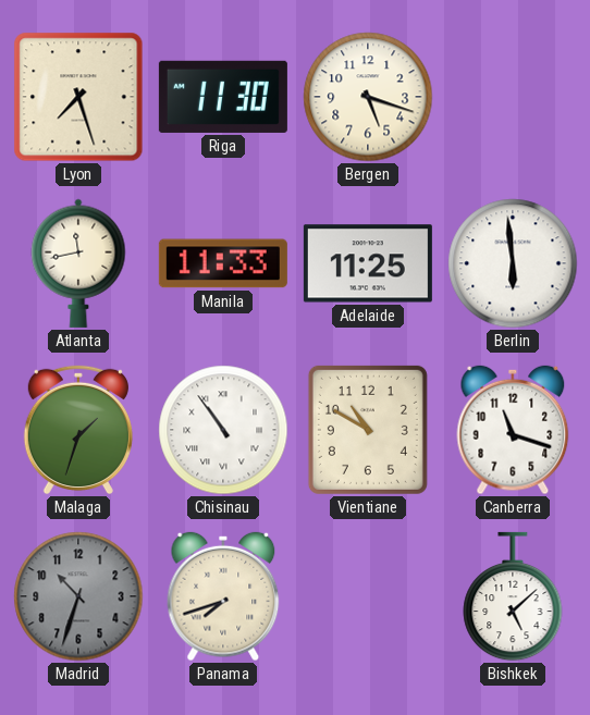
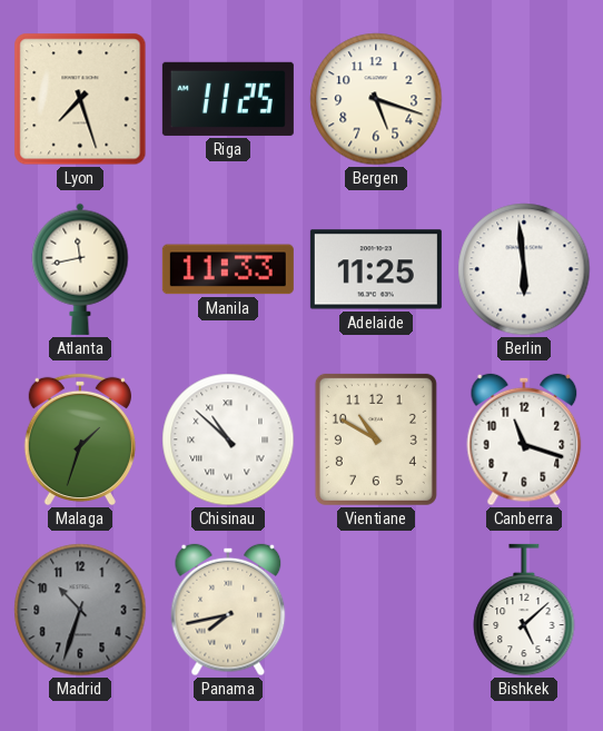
Riga: 11:30 -> 11:25
Chisinau: 10:54 -> 10:52
Panama: 7:42 -> 7:43
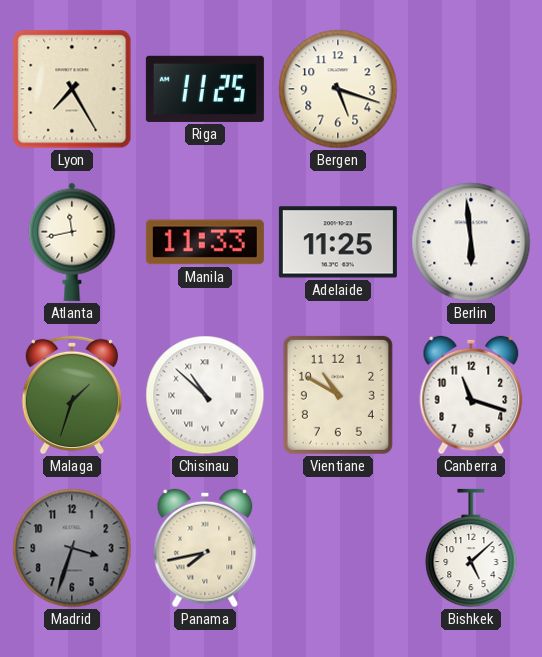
Lyon: 7:27 -> 7:25
Madrid: 10:33 -> 3:33
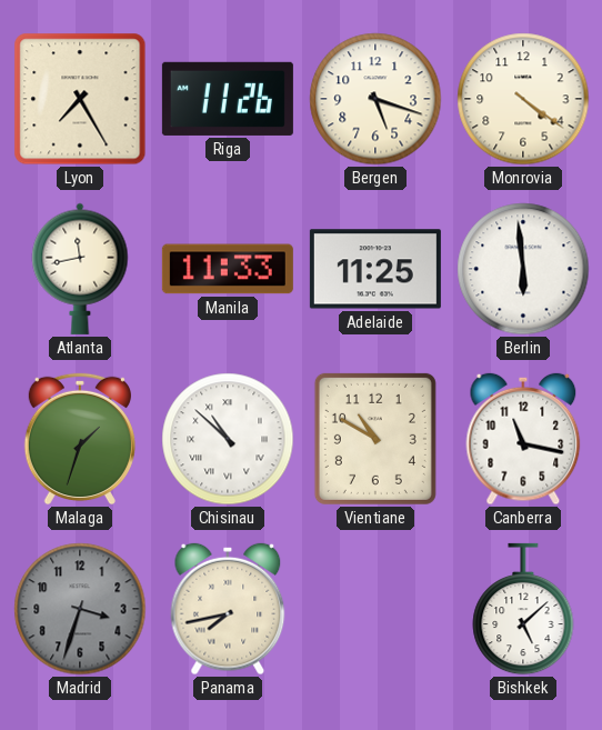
Riga: 11:25 -> 11:26
Monrovia: none -> 4:21
Canberra: 11:18 -> 11:17
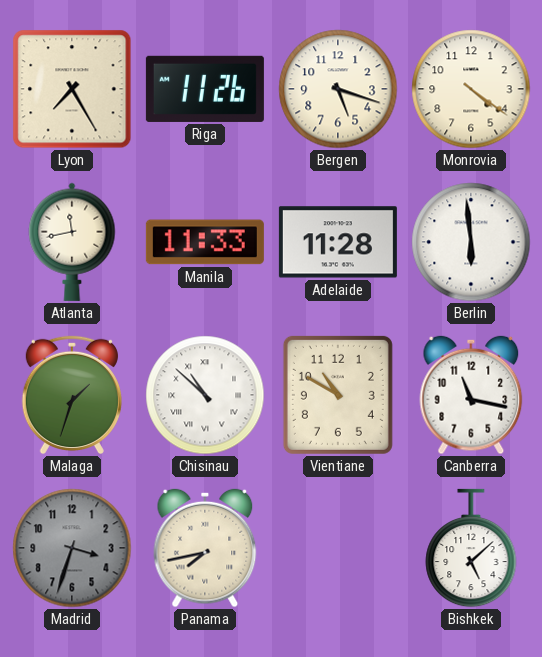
Adelaide: 11:25 -> 11:28
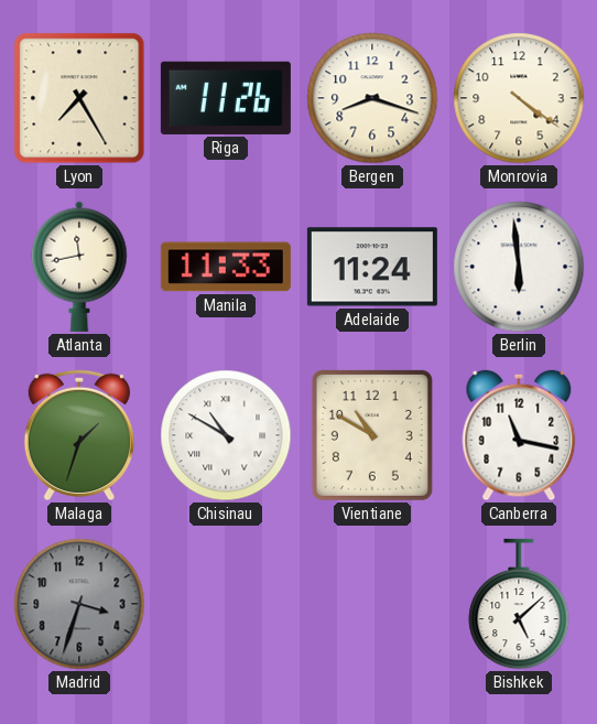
Bergen: 5:18 -> 8:18
Adelaide: 11:28 -> 11:24
Chisinau: 10:52 -> 10:50
Panama: 7:43 -> none
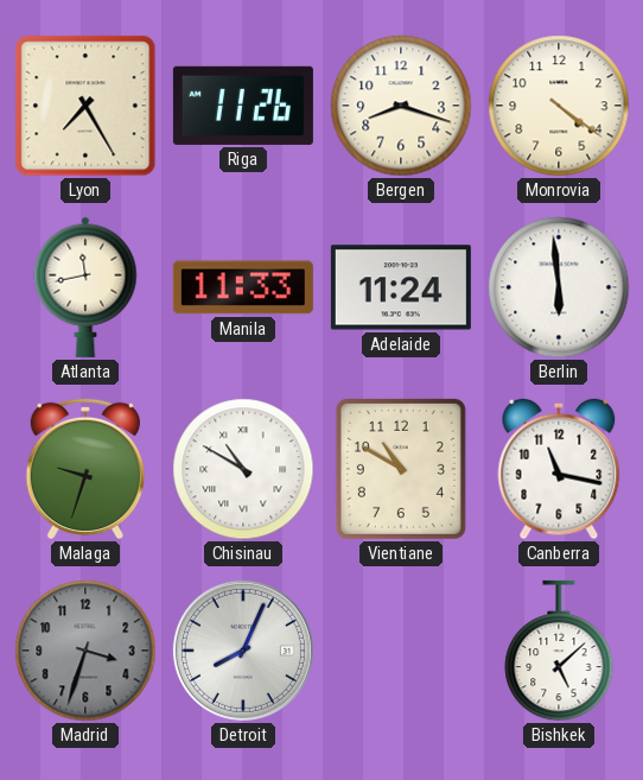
Malaga: 1:33 -> 9:33
Detroit: none -> 8:04
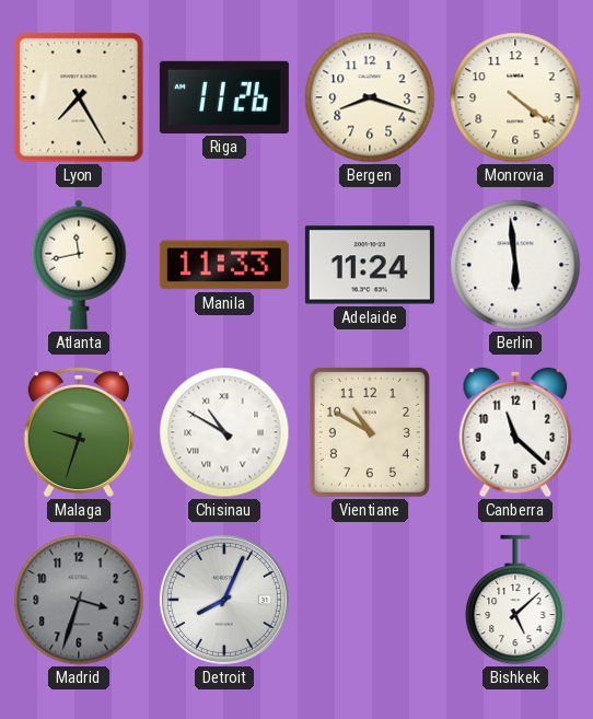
Canberra: 11:17 -> 11:22
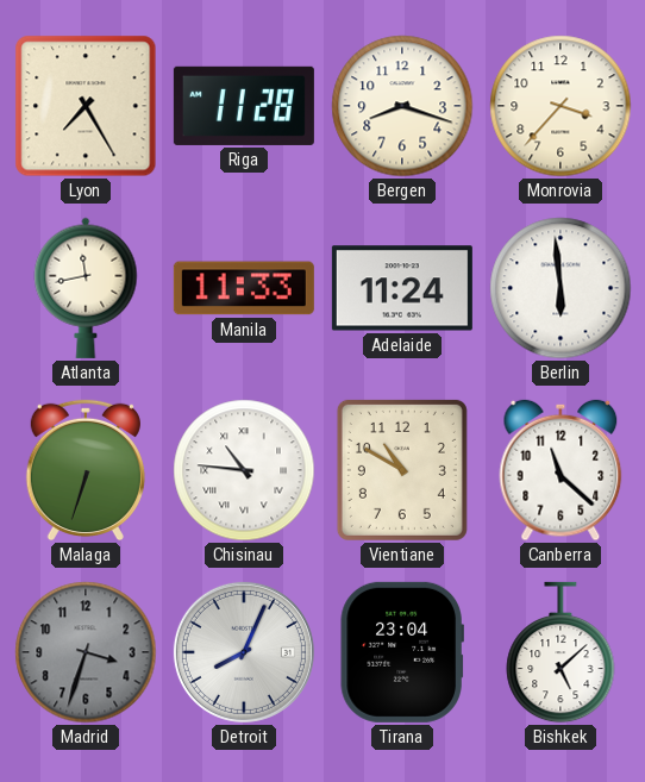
Riga: 11:26 -> 11:28
Monrovia: 4:21 -> 3:37
Malaga: 9:33 -> 6:33
Chisinau: 10:50 -> 10:46
Tirana: none -> 23:04
